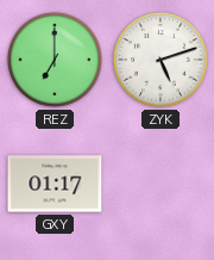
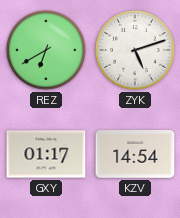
REZ: 7:00 -> 6:40
KZV: none -> 14:54
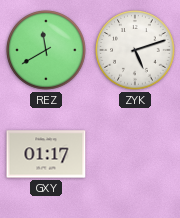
REZ: 6:40 -> 11:40
KZV: 14:54 -> none
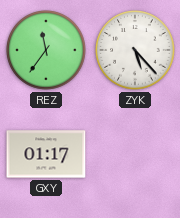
REZ: 11:40 -> 11:36
ZYK: 5:12 -> 5:23
